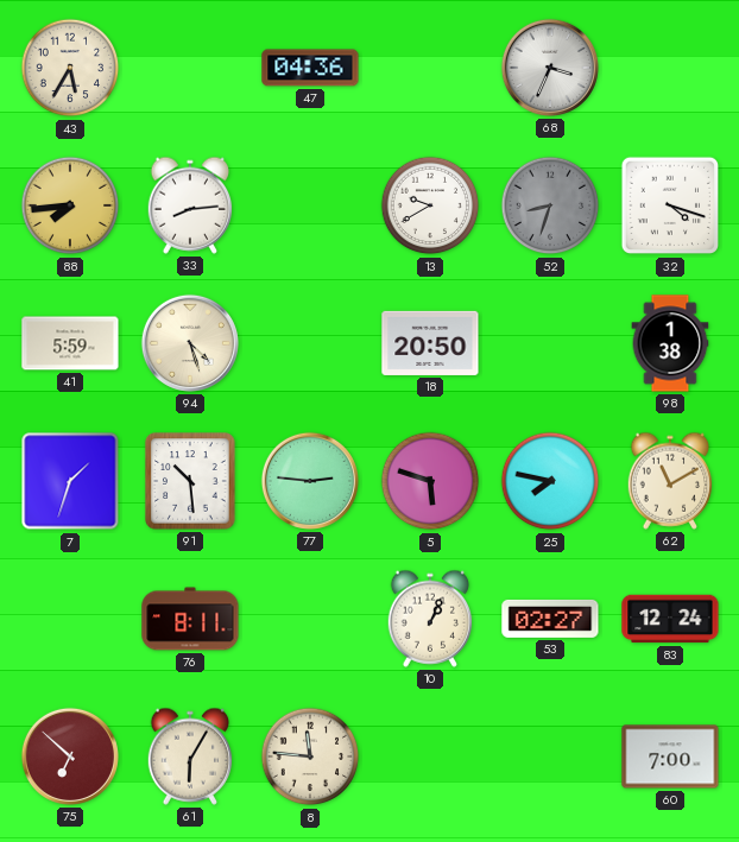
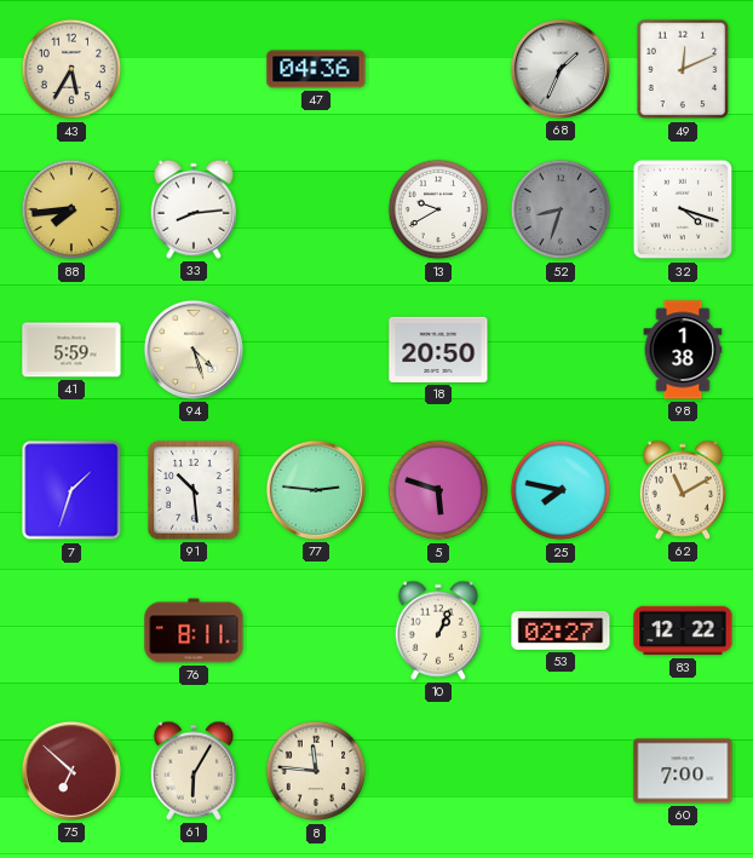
68: 3:34 -> 1:34
49: none -> 12:11
83: 12:24 -> 12:22
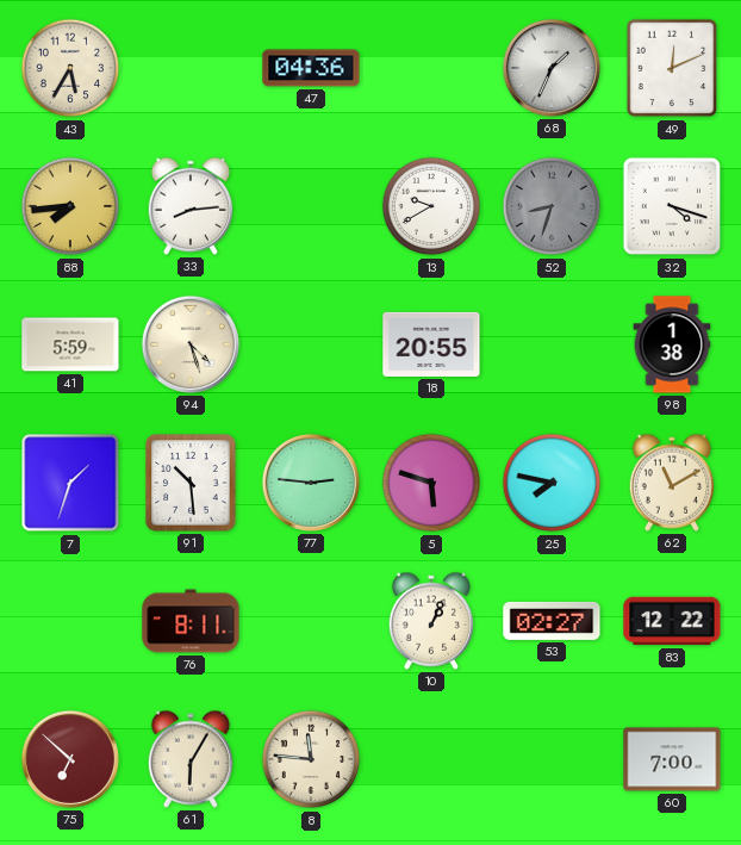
18: 20:50 -> 20:55
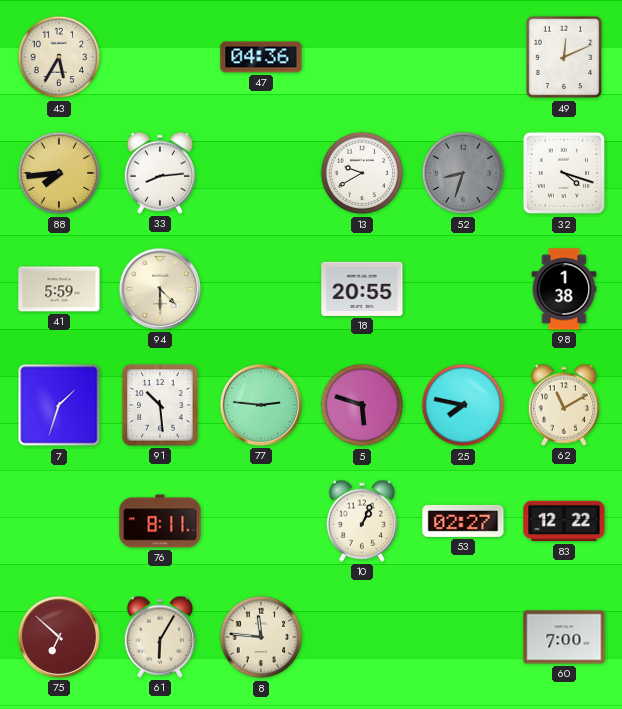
68: 1:34 -> none
94: 4:27 -> 4:30
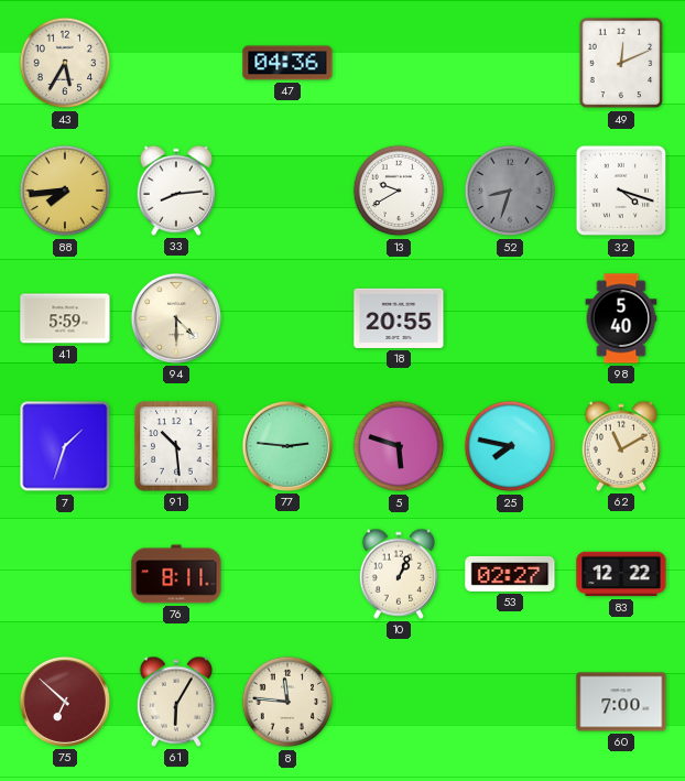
98: 1:38 -> 5:40
